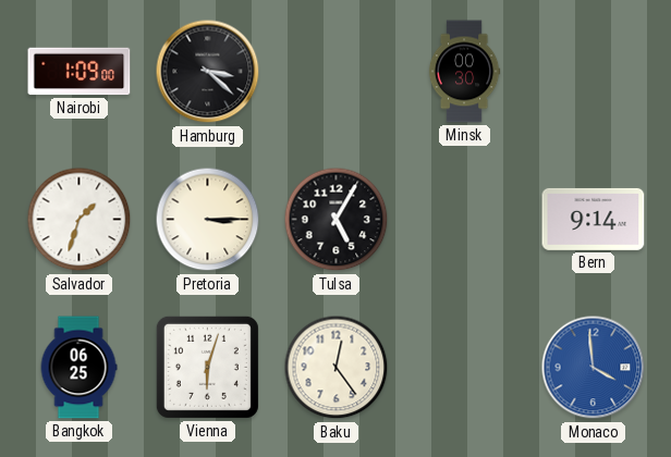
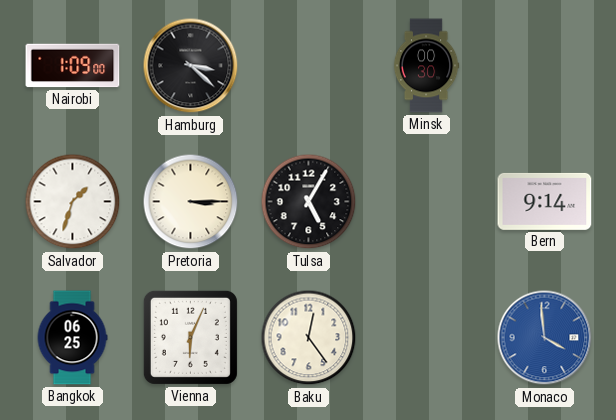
Vienna: 6:03 -> 6:04
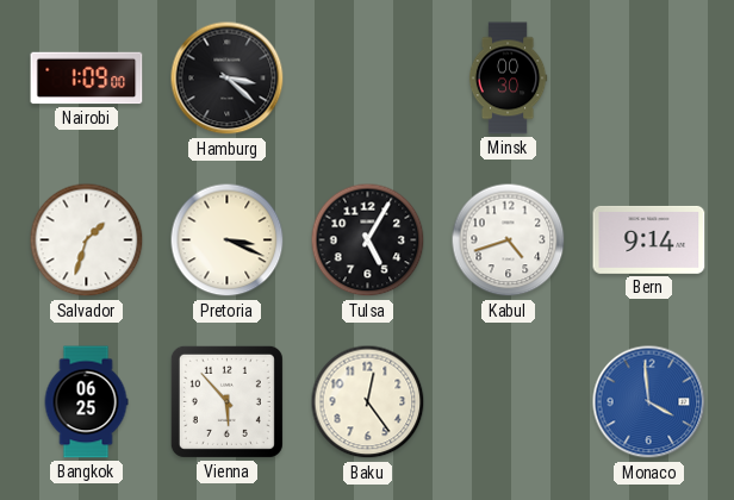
Pretoria: 3:15 -> 3:19
Kabul: none -> 4:42
Vienna: 6:04 -> 5:53
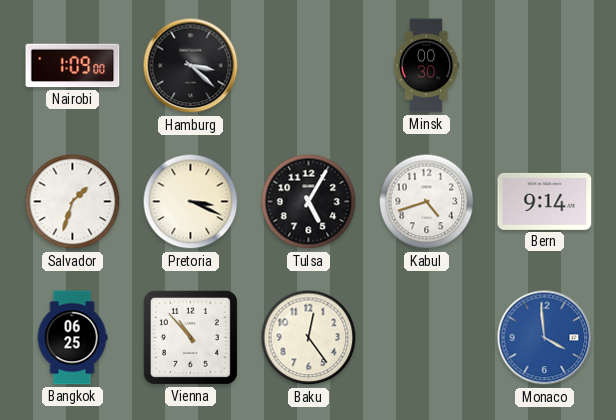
Vienna: 5:53 -> 10:53
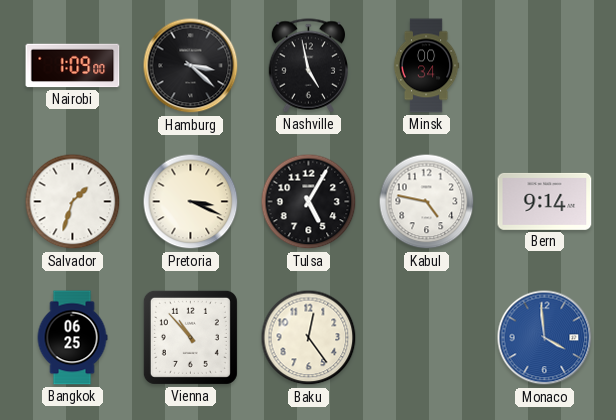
Nashville: none -> 4:58
Minsk: 00:30 -> 00:34
Kabul: 4:42 -> 4:47
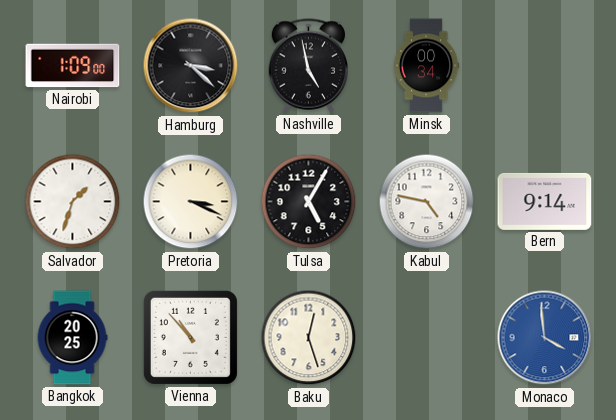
Bangkok: 06:25 -> 20:25
Baku: 12:24 -> 12:27
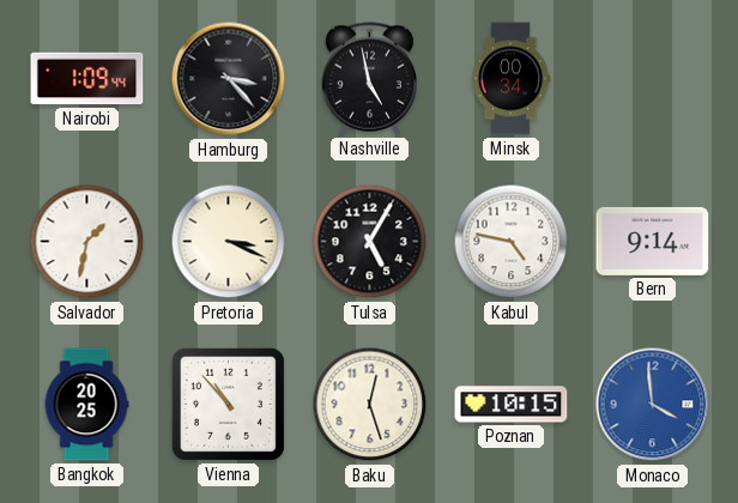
Nairobi: 1:09:00 -> 1:09:44
Hamburg: 3:22 -> 3:23
Salvador: 1:33 -> 1:32
Poznan: none -> 10:15
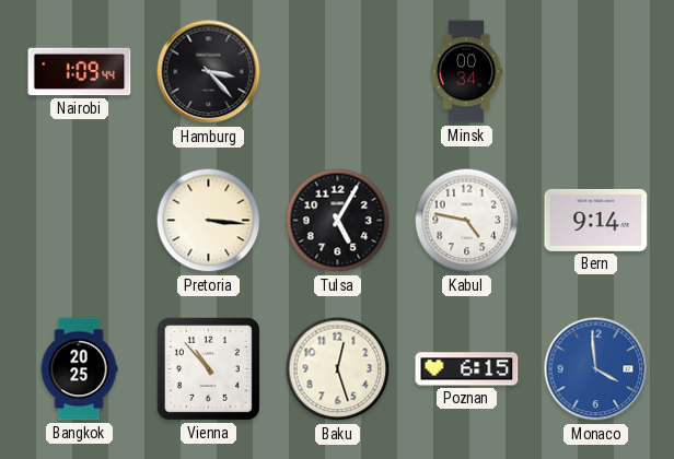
Nashville: 4:58 -> none
Salvador: 1:32 -> none
Pretoria: 3:19 -> 3:16
Poznan: 10:15 -> 6:15
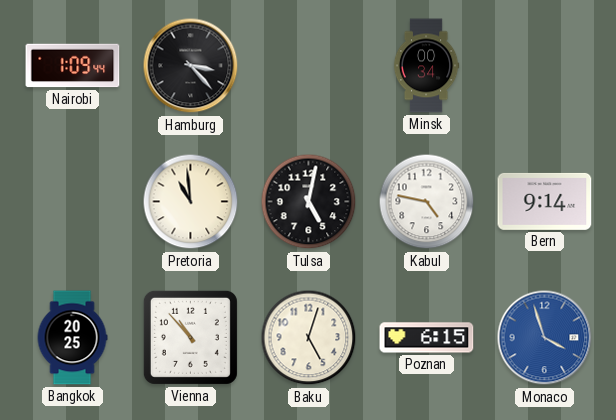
Pretoria: 3:16 -> 10:59
Tulsa: 5:05 -> 5:02
Baku: 12:27 -> 5:03
Monaco: 3:59 -> 3:57
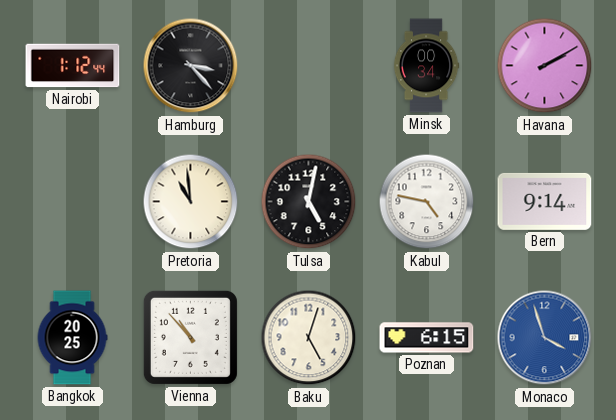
Nairobi: 1:09 -> 1:12
Havana: none -> 2:10
